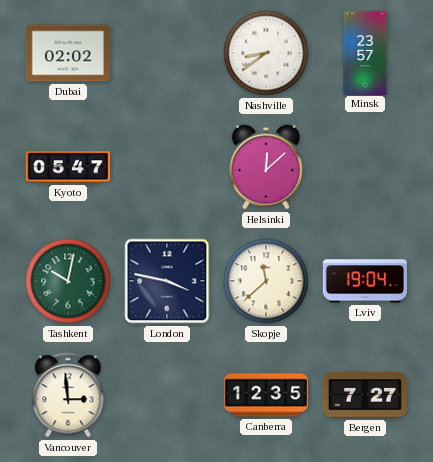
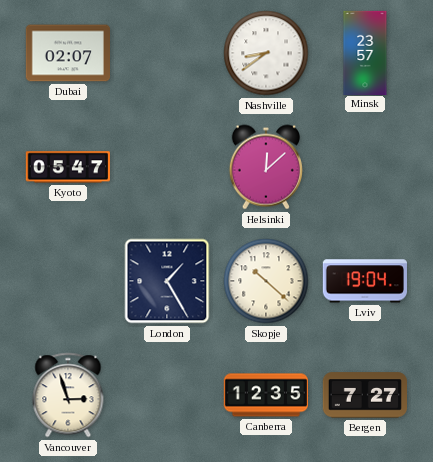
Dubai: 02:02 -> 02:07
Tashkent: 10:02 -> none
London: 3:47 -> 1:25
Skopje: 11:38 -> 10:22
Vancouver: 2:59 -> 2:57
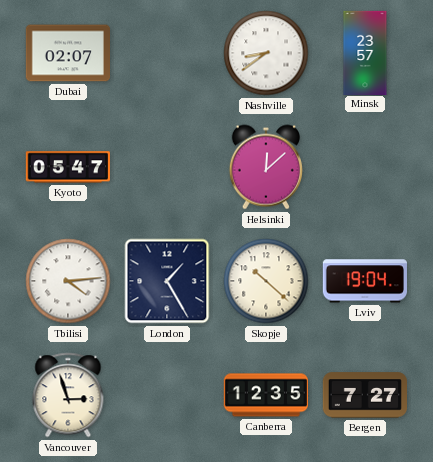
Tbilisi: none -> 4:14
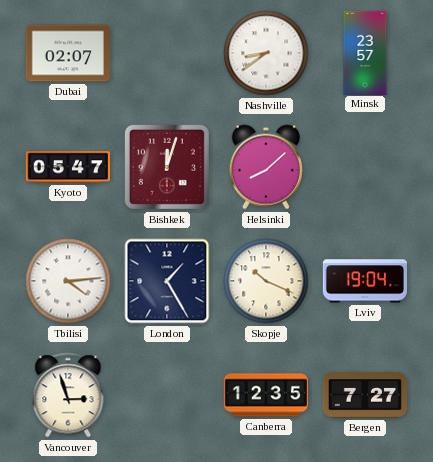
Bishkek: none -> 12:03
Helsinki: 12:08 -> 8:08
Skopje: 10:22 -> 10:19
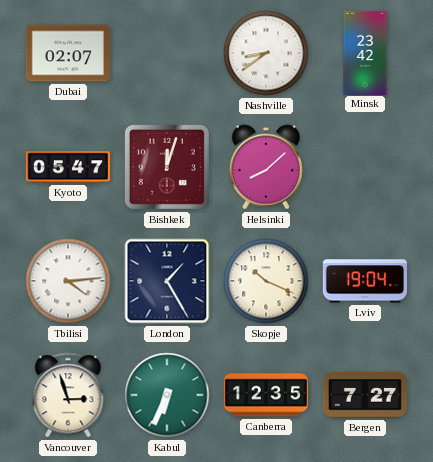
Minsk: 23:57 -> 23:42
Kabul: none -> 6:34
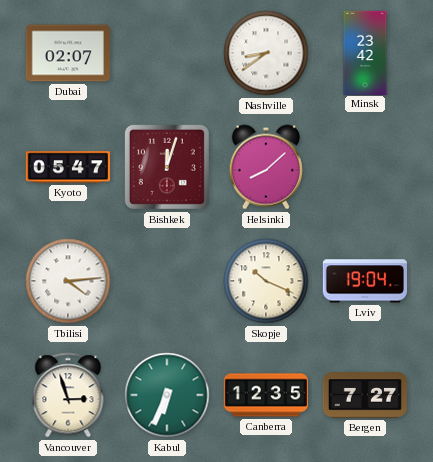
London: 1:25 -> none
